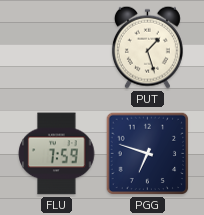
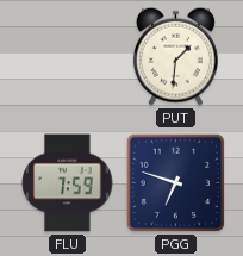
PUT: 1:27 -> 1:31
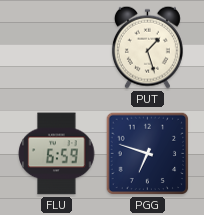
PUT: 1:31 -> 1:27
FLU: 7:59 -> 6:59
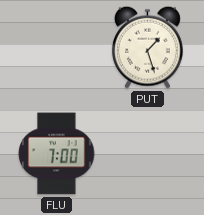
FLU: 6:59 -> 7:00
PGG: 6:48 -> none
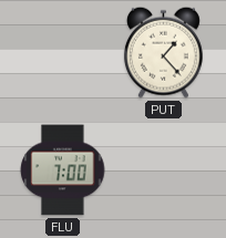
PUT: 1:27 -> 1:23
